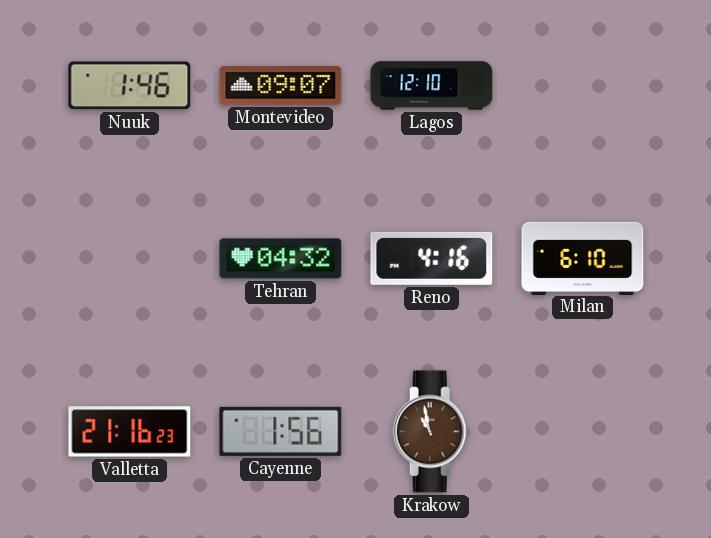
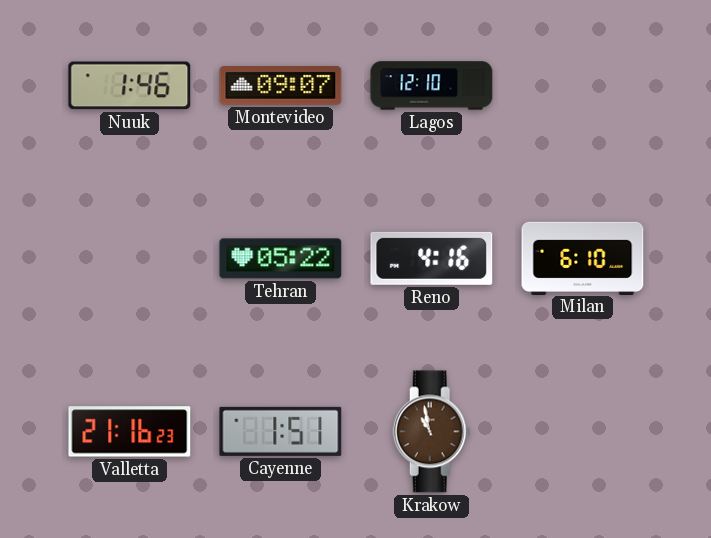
Tehran: 04:32 -> 05:22
Cayenne: 1:56 -> 1:51
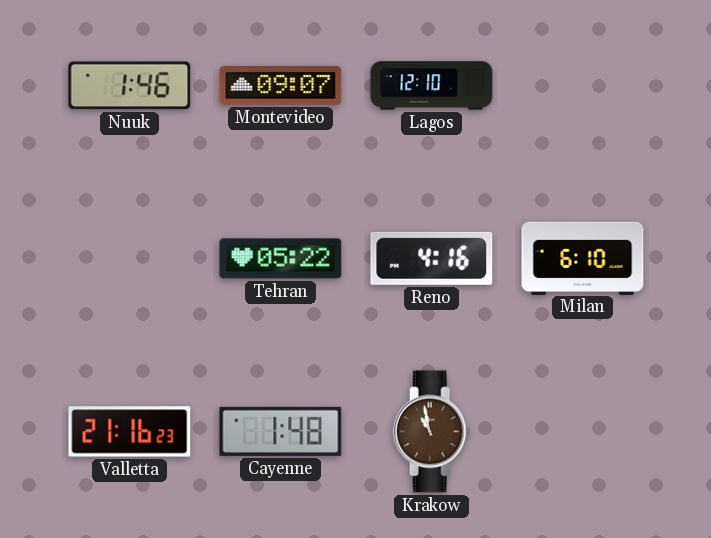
Cayenne: 1:51 -> 1:48
